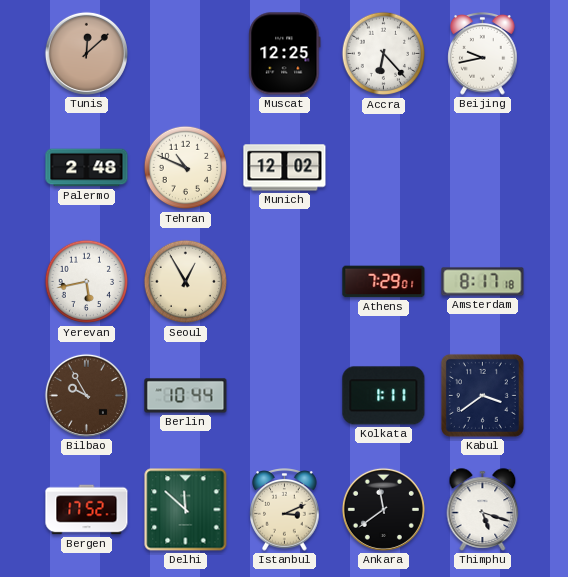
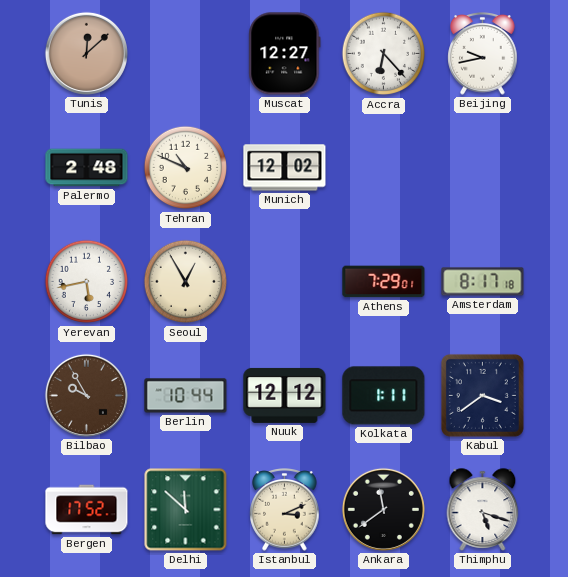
Muscat: 12:25 -> 12:27
Nuuk: none -> 12:12
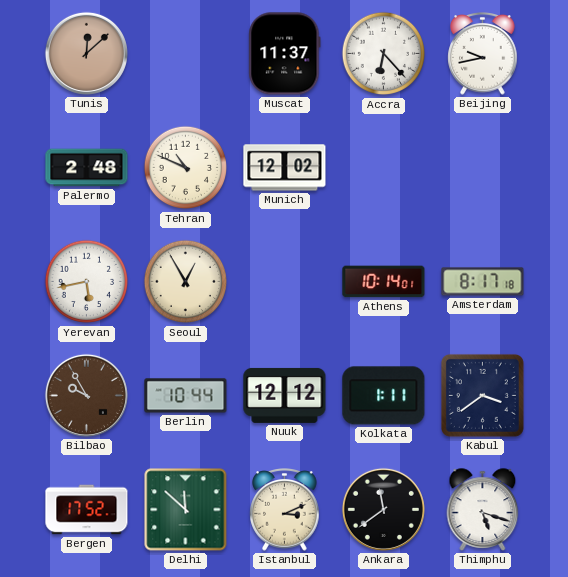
Muscat: 12:27 -> 11:37
Athens: 7:29 -> 10:14
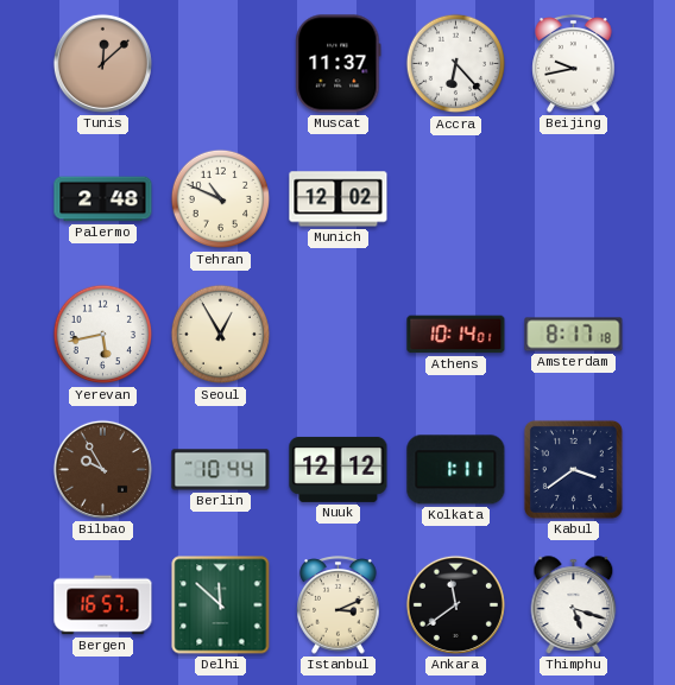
Bergen: 17:52 -> 16:57
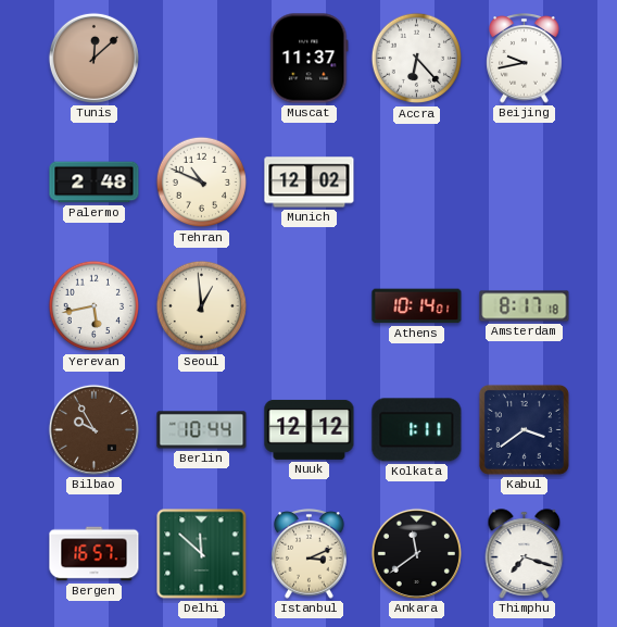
Seoul: 12:55 -> 12:59
Thimphu: 5:18 -> 7:18
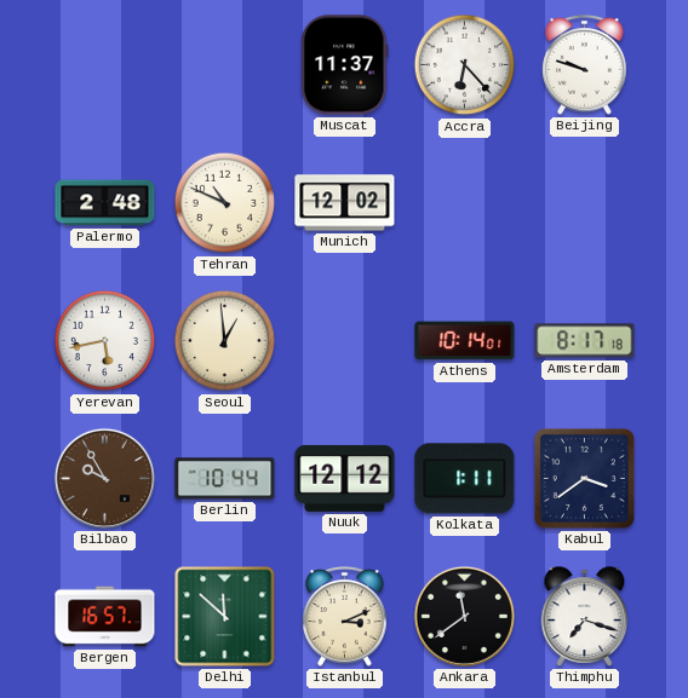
Tunis: 12:08 -> none
Beijing: 9:43 -> 9:48
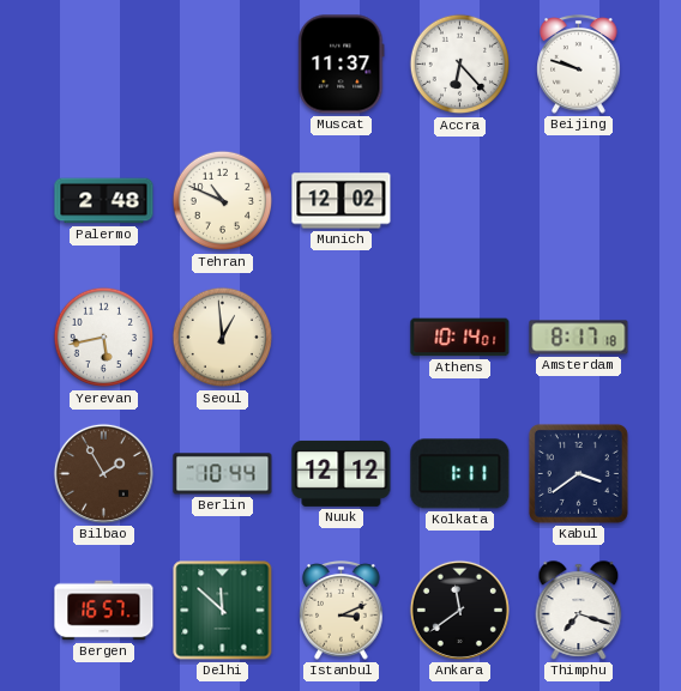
Bilbao: 9:55 -> 1:55
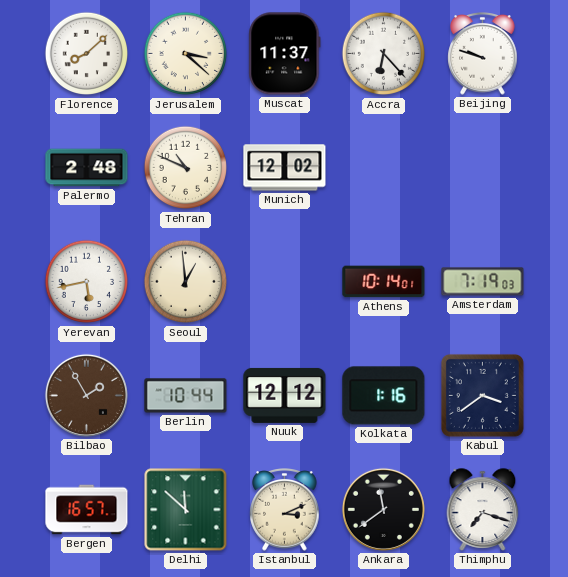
Florence: none -> 8:08
Jerusalem: none -> 3:22
Amsterdam: 8:17 -> 7:19
Kolkata: 1:11 -> 1:16
